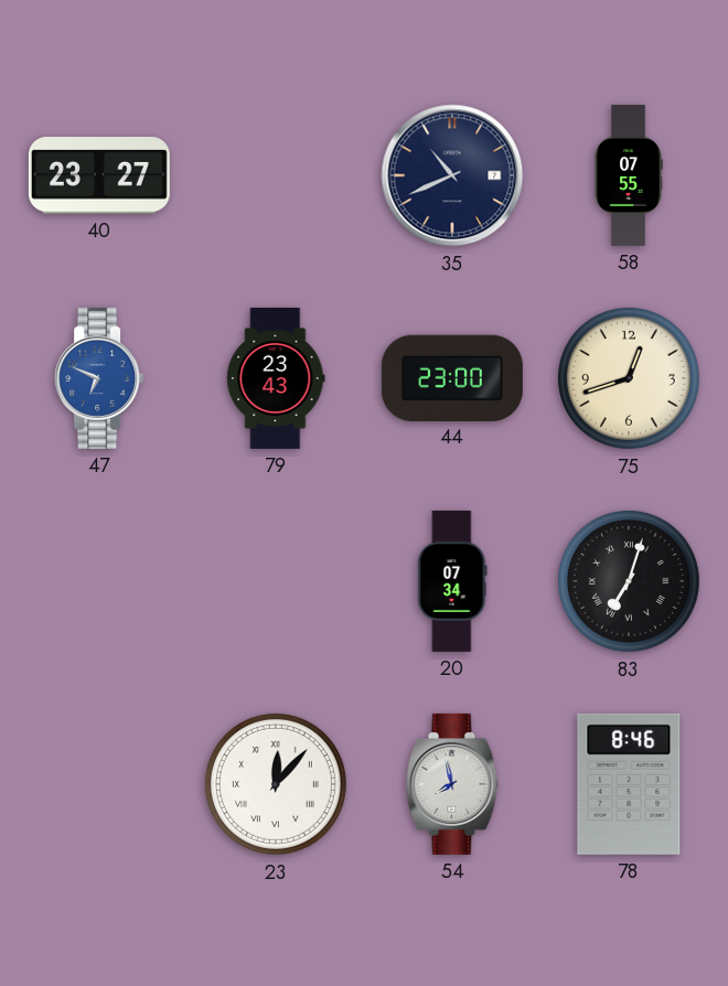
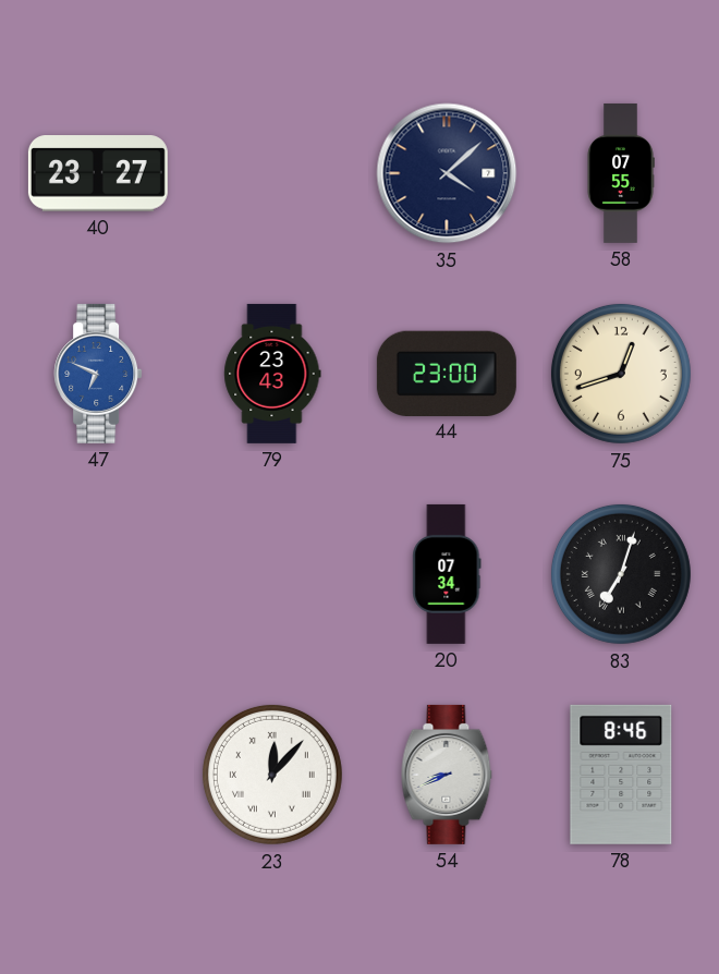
35: 10:41 -> 4:08
54: 7:58 -> 8:41
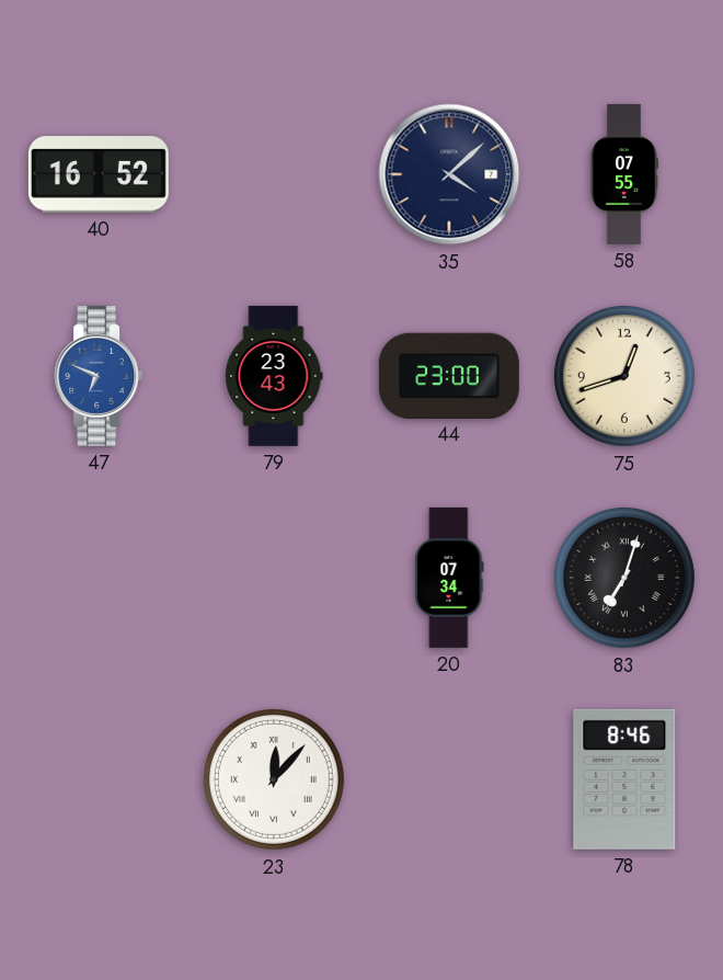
40: 23:27 -> 16:52
54: 8:41 -> none
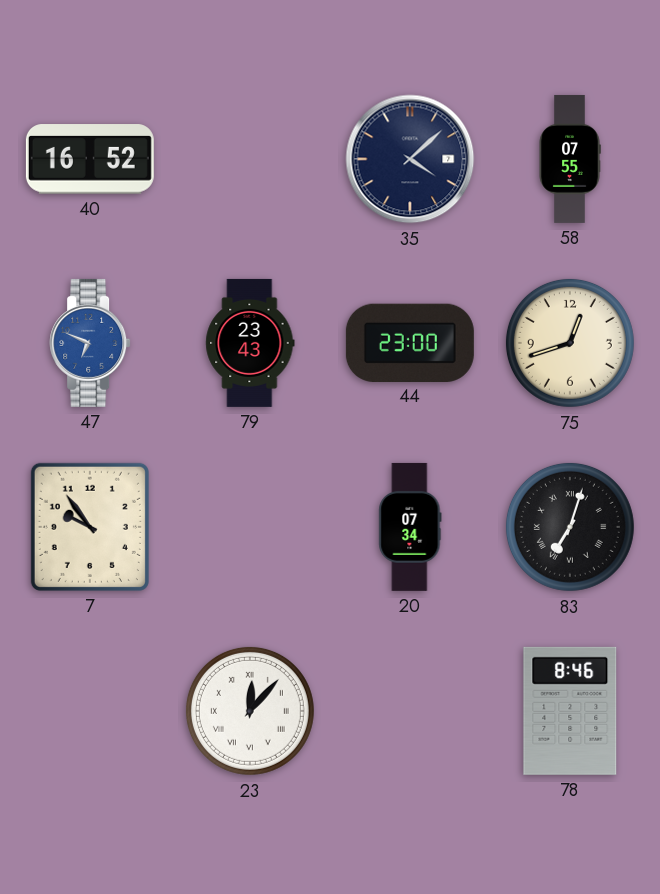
7: none -> 9:54
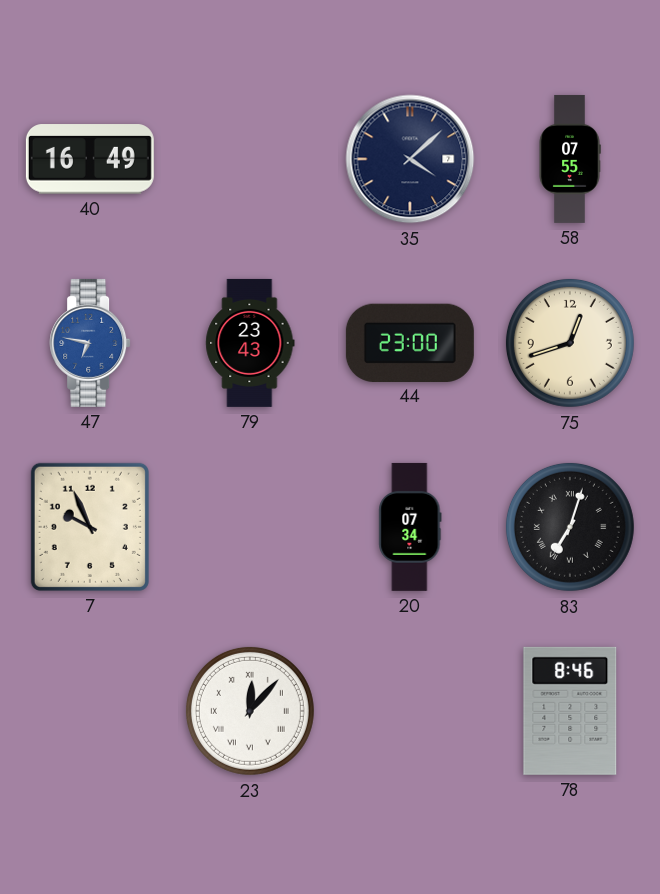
40: 16:52 -> 16:49
47: 6:49 -> 6:47
7: 9:54 -> 9:56
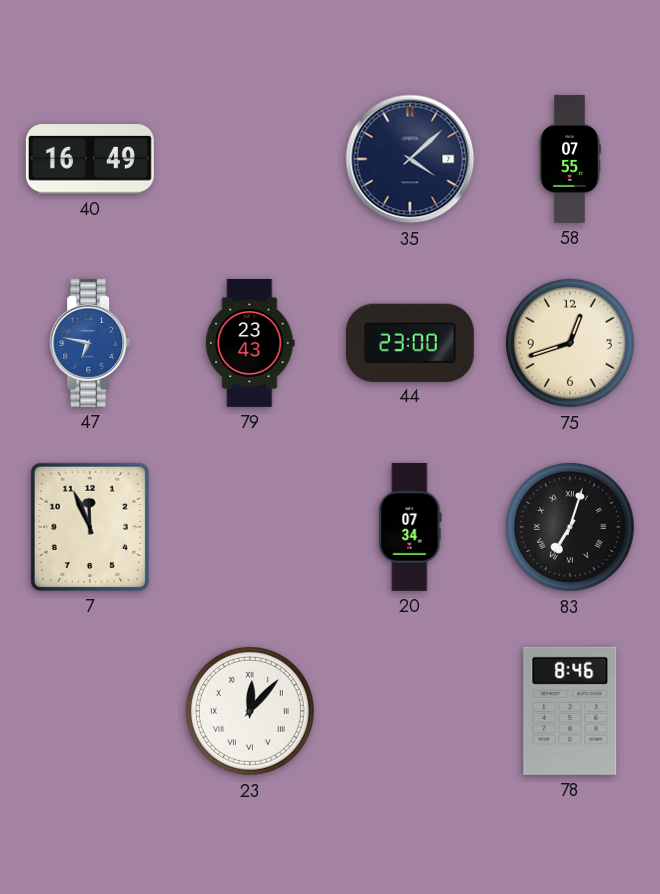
7: 9:56 -> 11:56
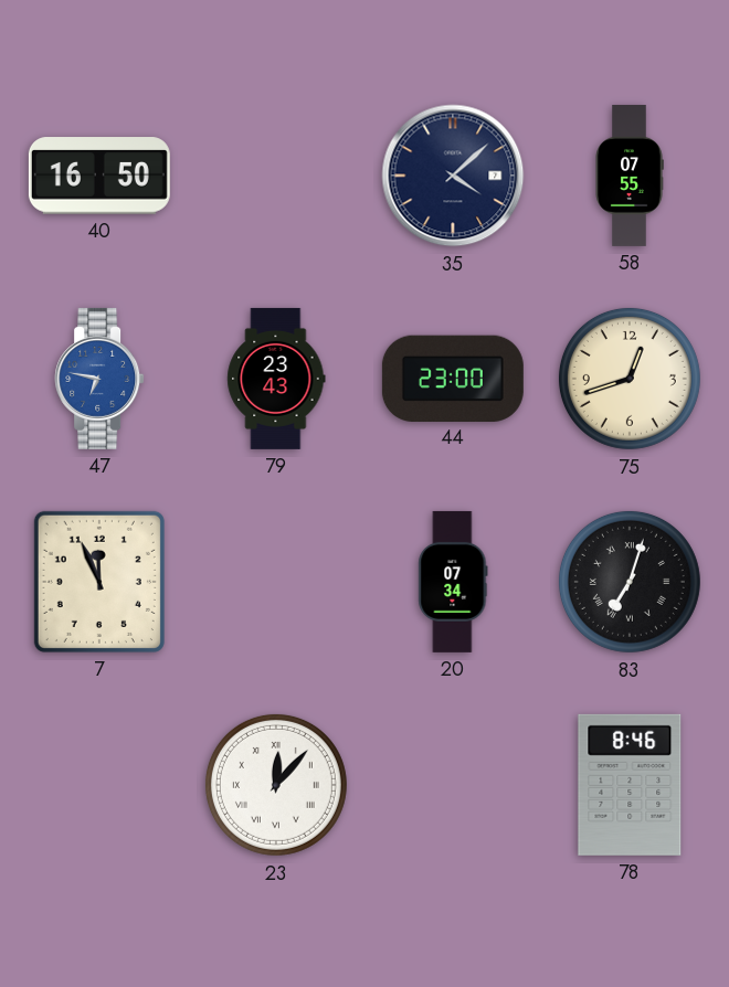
40: 16:49 -> 16:50
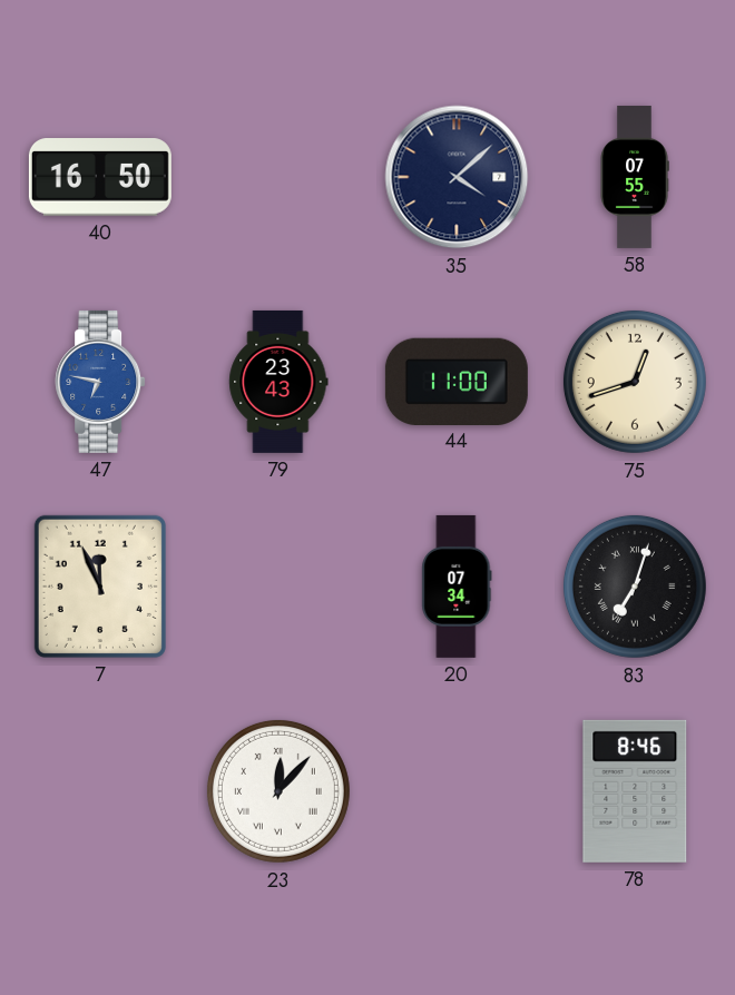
44: 23:00 -> 11:00
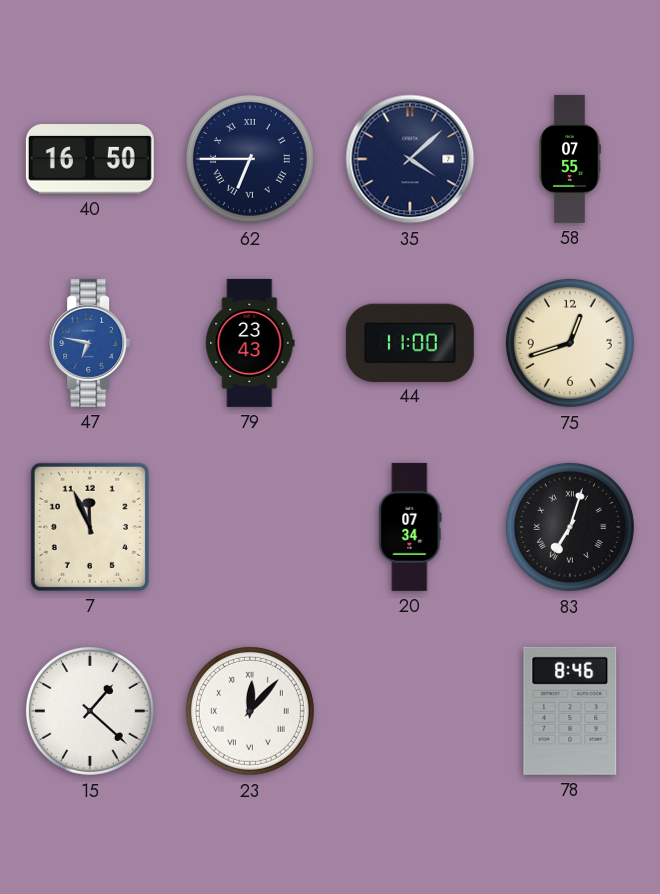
62: none -> 6:45
15: none -> 1:22
